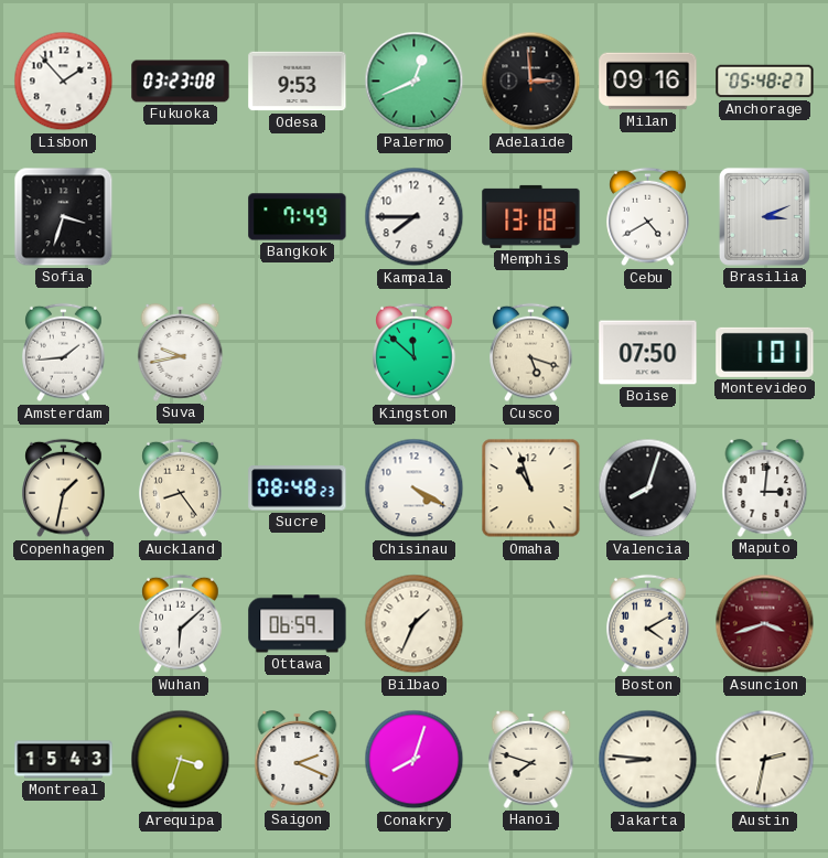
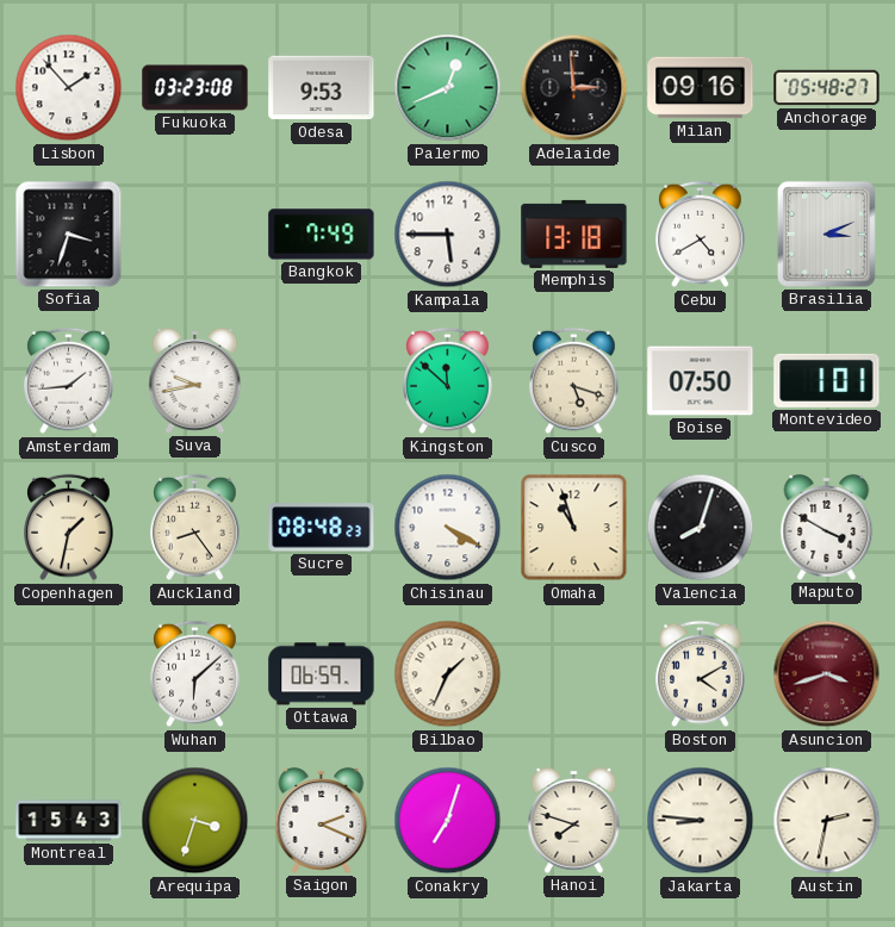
Kampala: 7:45 -> 5:45
Maputo: 3:01 -> 3:50
Conakry: 8:03 -> 7:03
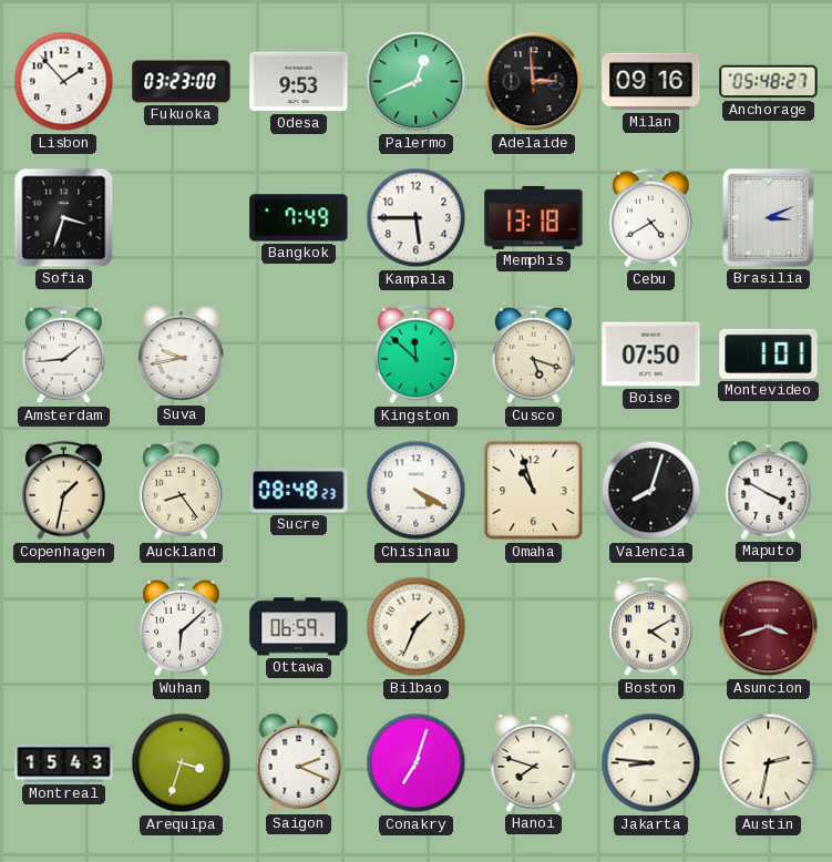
Fukuoka: 03:23:08 -> 03:23:00
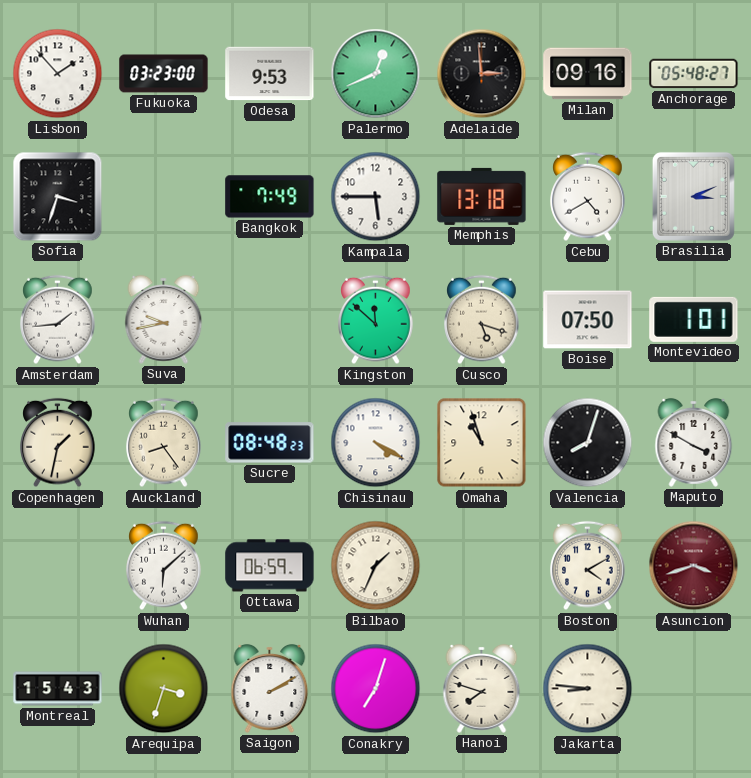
Saigon: 2:19 -> 2:10
Austin: 2:32 -> none
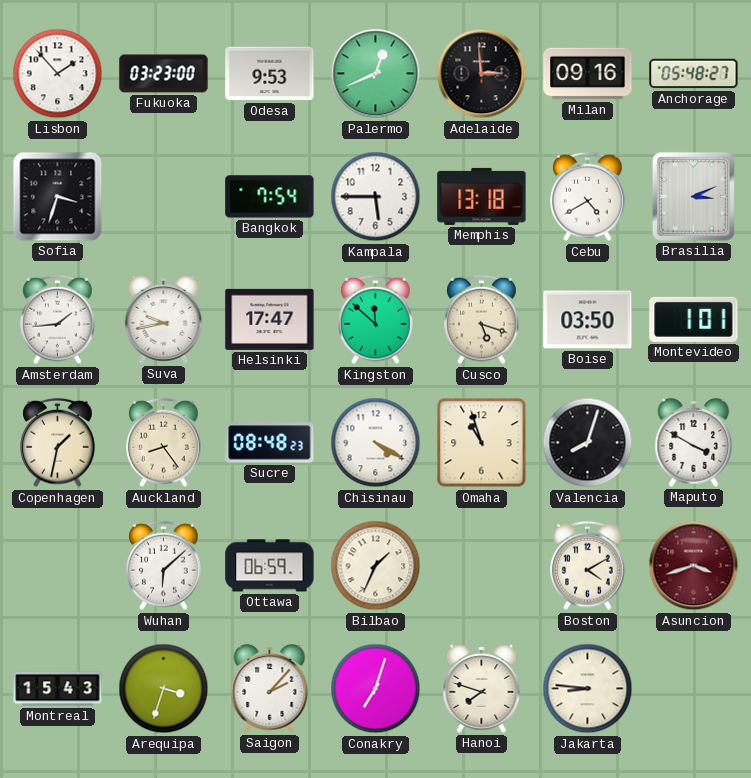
Bangkok: 7:49 -> 7:54
Helsinki: none -> 17:47
Boise: 07:50 -> 03:50
Saigon: 2:10 -> 2:07
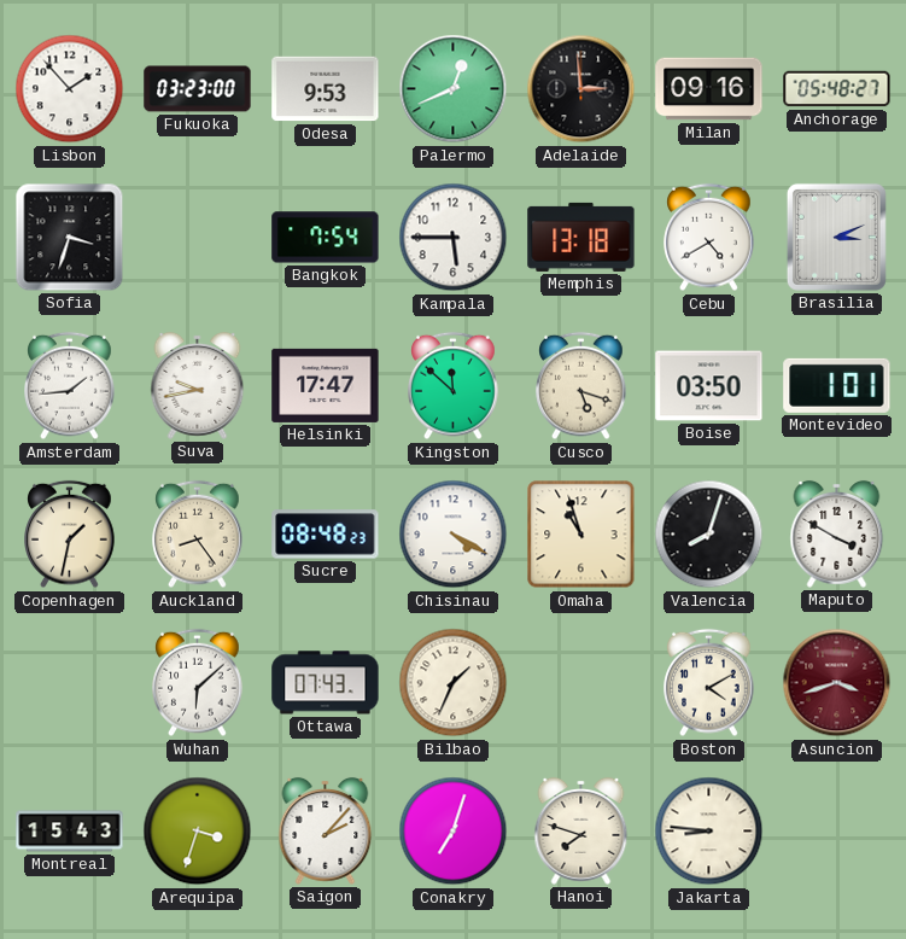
Ottawa: 06:59 -> 07:43
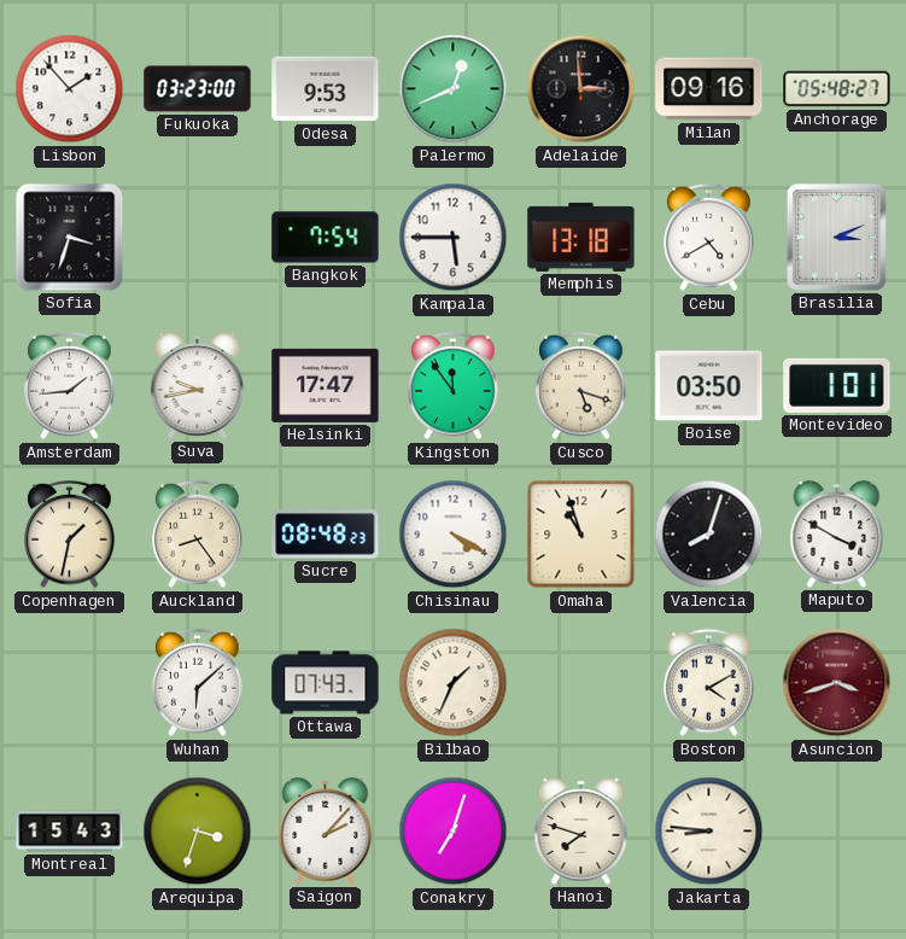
Kingston: 11:52 -> 11:54
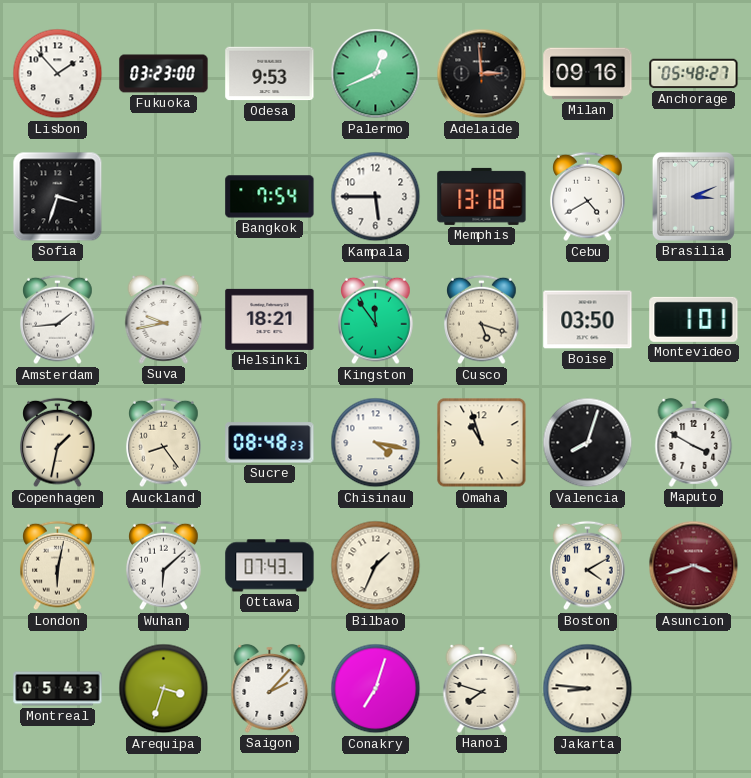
Helsinki: 17:47 -> 18:21
Chisinau: 4:20 -> 4:17
London: none -> 6:02
Montreal: 15:43 -> 05:43
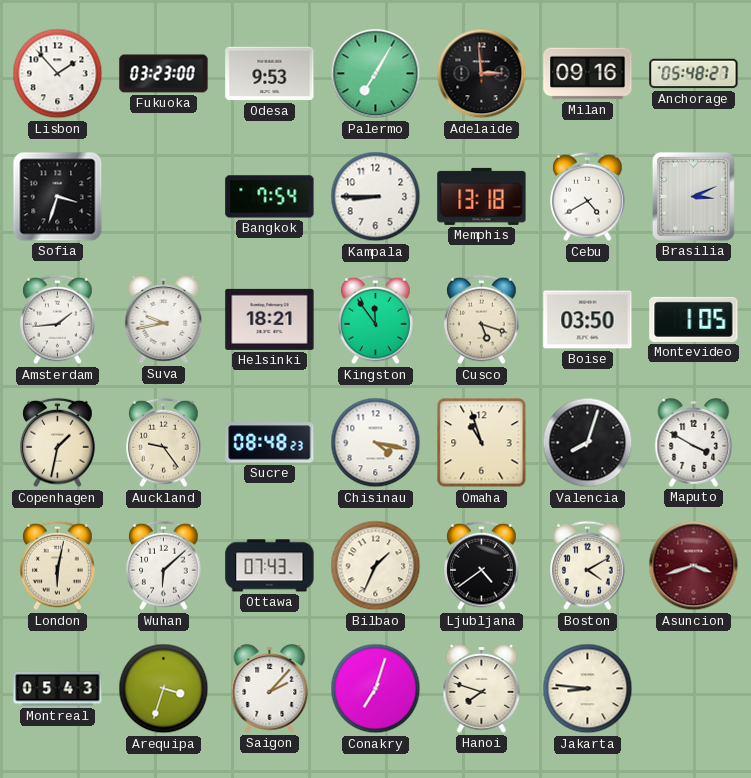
Palermo: 12:41 -> 7:05
Kampala: 5:45 -> 8:45
Montevideo: 1:01 -> 1:05
Auckland: 8:24 -> 9:24
Ljubljana: none -> 4:39
